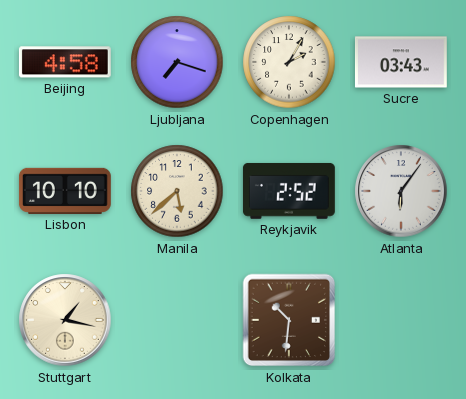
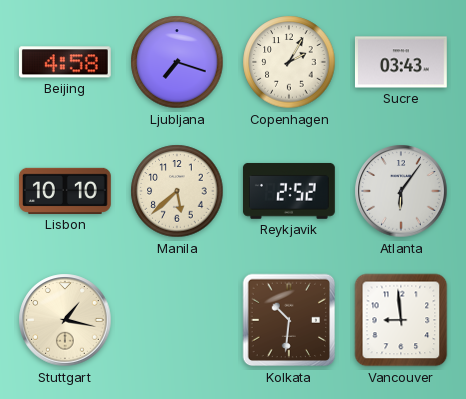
Vancouver: none -> 8:59
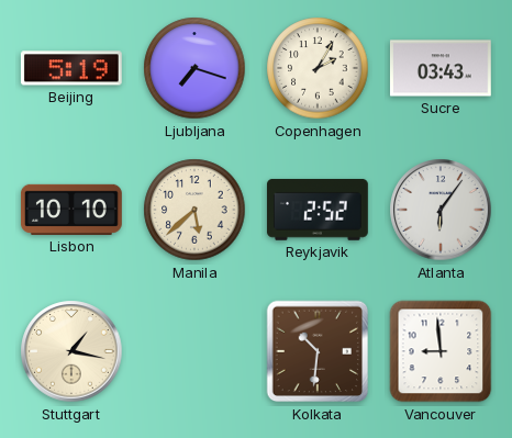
Beijing: 4:58 -> 5:19
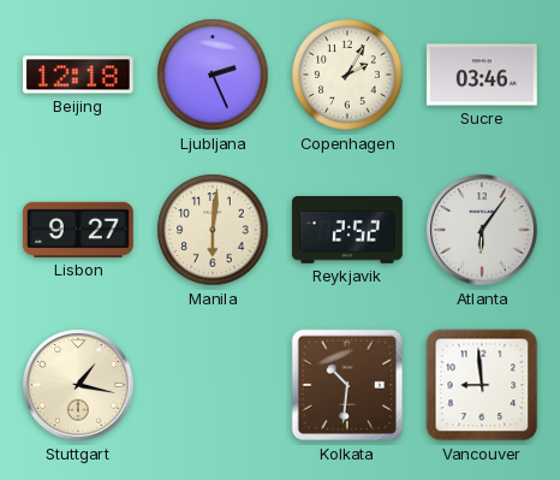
Beijing: 5:19 -> 12:18
Ljubljana: 7:18 -> 2:26
Sucre: 03:43 -> 03:46
Lisbon: 10:10 -> 9:27
Manila: 5:38 -> 6:01
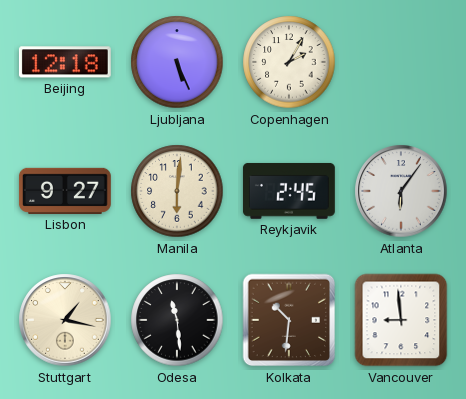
Ljubljana: 2:26 -> 5:26
Sucre: 03:46 -> none
Reykjavik: 2:52 -> 2:45
Odesa: none -> 11:29
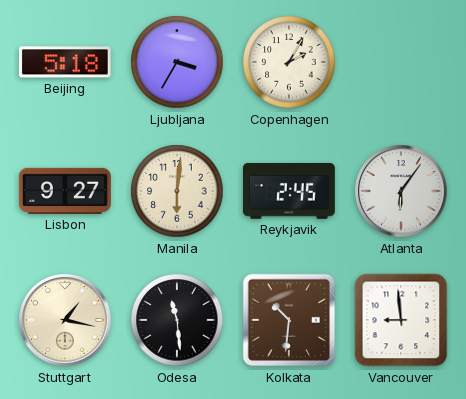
Beijing: 12:18 -> 5:18
Ljubljana: 5:26 -> 3:35
